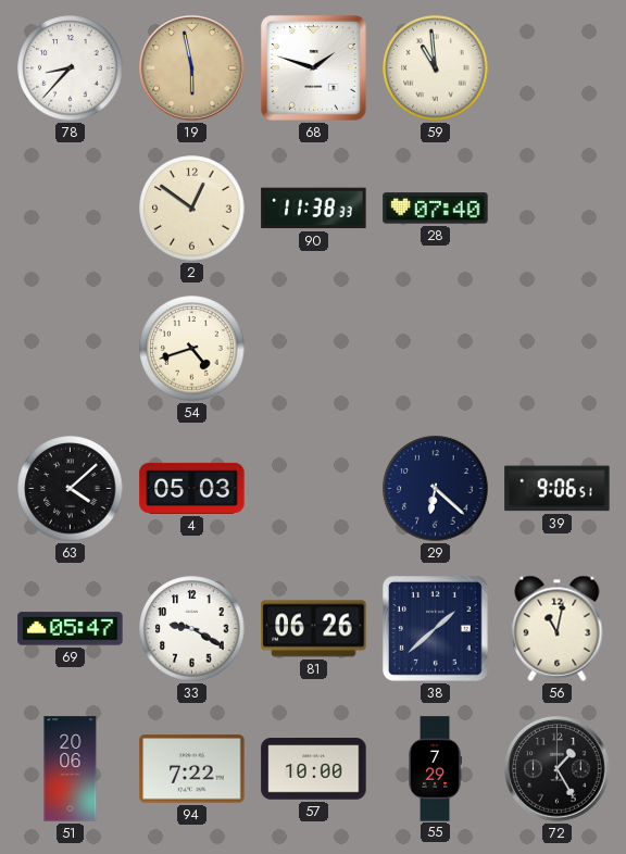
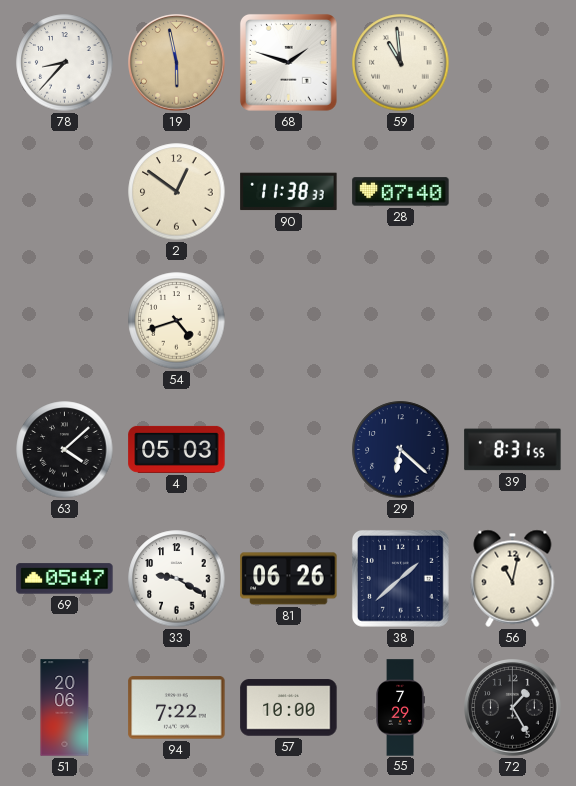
39: 9:06 -> 8:31
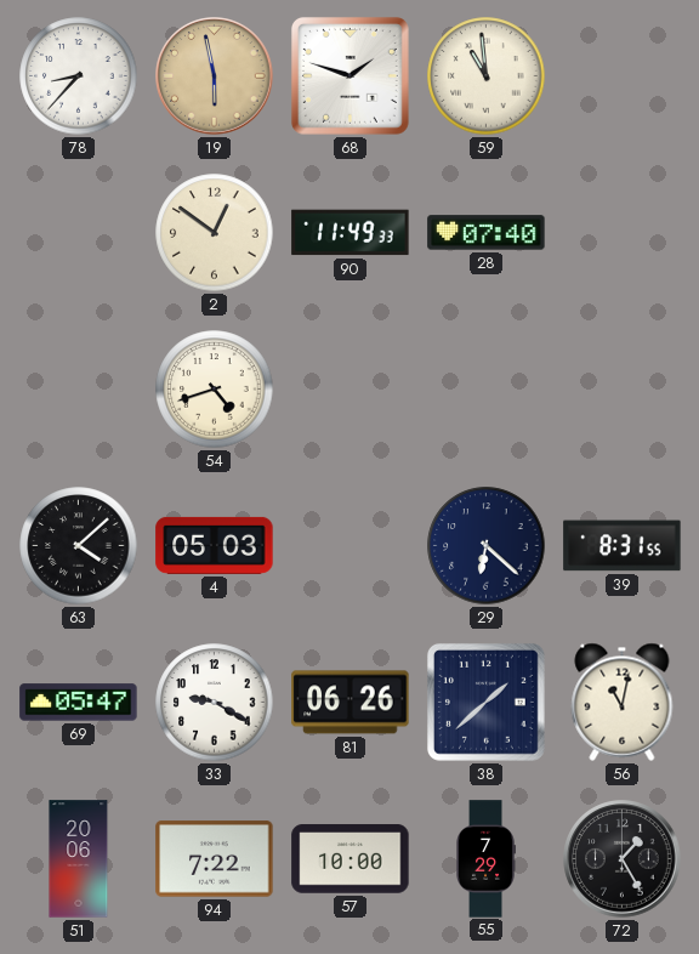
90: 11:38 -> 11:49
